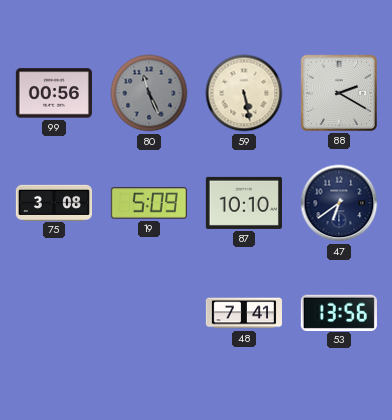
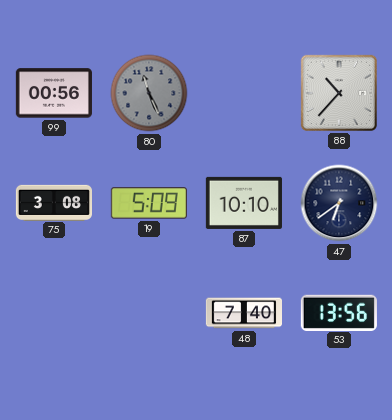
59: 5:28 -> none
88: 2:20 -> 10:37
48: 7:41 -> 7:40
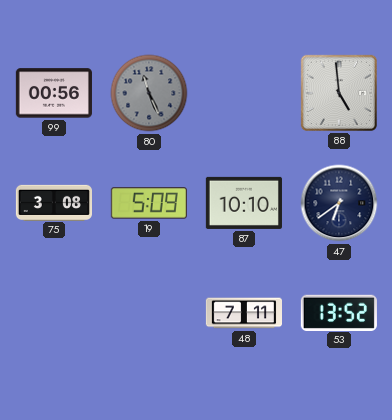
88: 10:37 -> 4:59
48: 7:40 -> 7:11
53: 13:56 -> 13:52
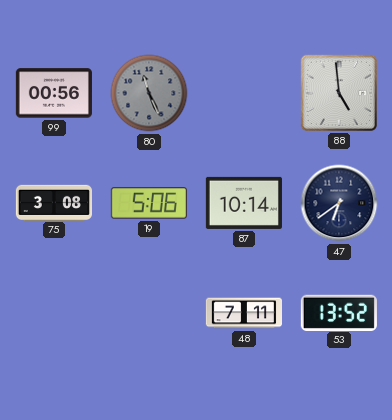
19: 5:09 -> 5:06
87: 10:10 -> 10:14
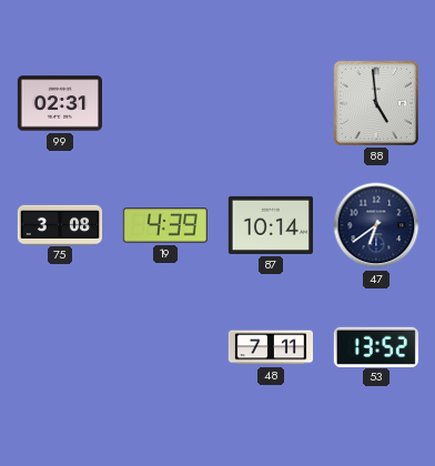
99: 00:56 -> 02:31
80: 11:26 -> none
19: 5:06 -> 4:39
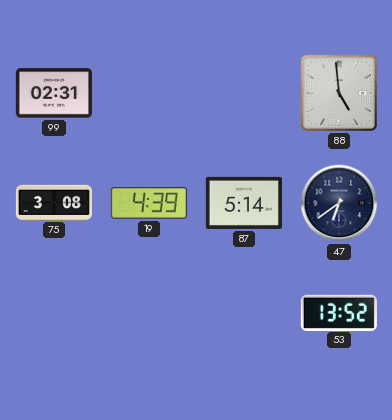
87: 10:14 -> 5:14
48: 7:11 -> none
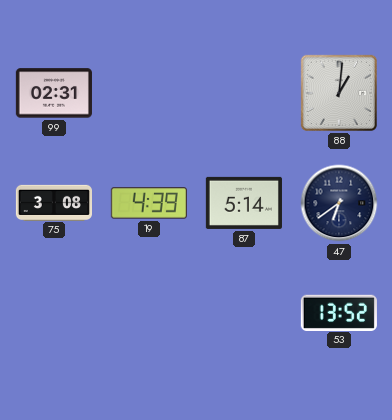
88: 4:59 -> 1:01
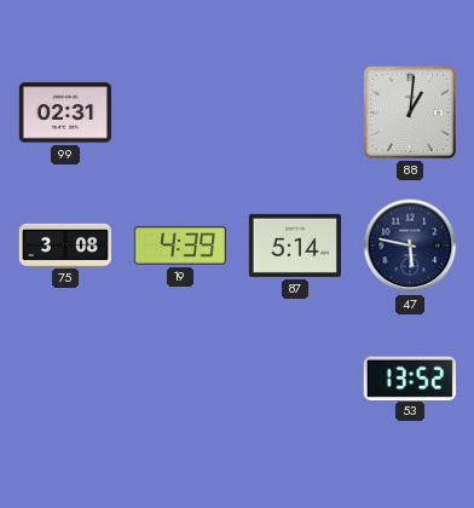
47: 6:39 -> 5:47
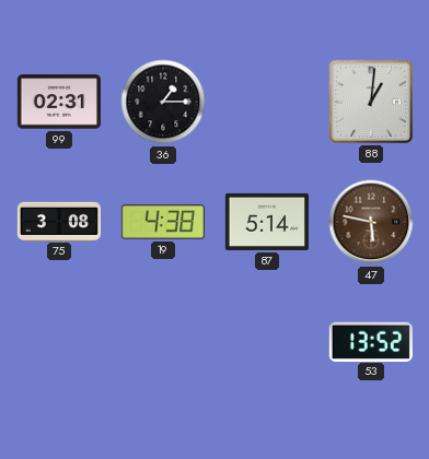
36: none -> 1:15
19: 4:39 -> 4:38
47 dial: navy -> brown
